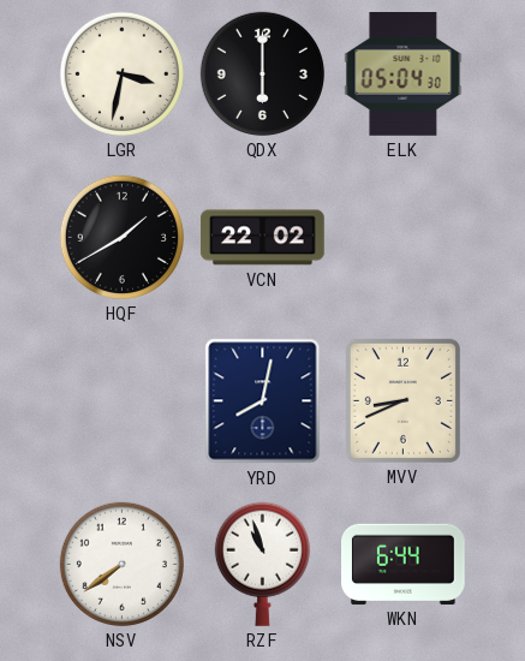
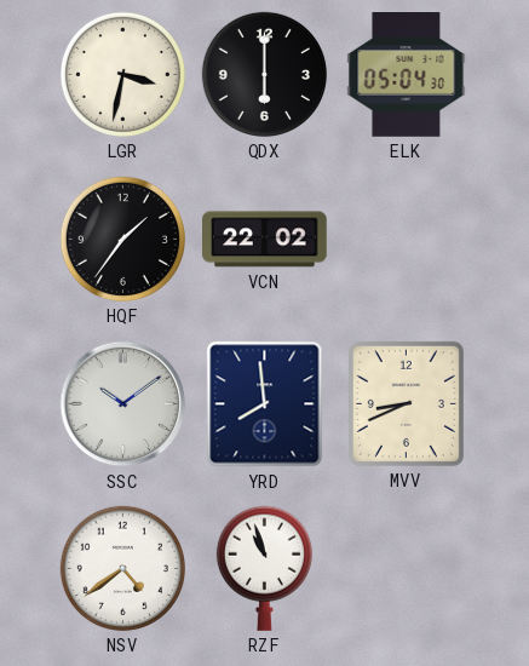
HQF: 1:40 -> 1:36
SSC: none -> 10:09
YRD: 8:02 -> 7:59
NSV: 7:39 -> 4:39
WKN: 6:44 -> none
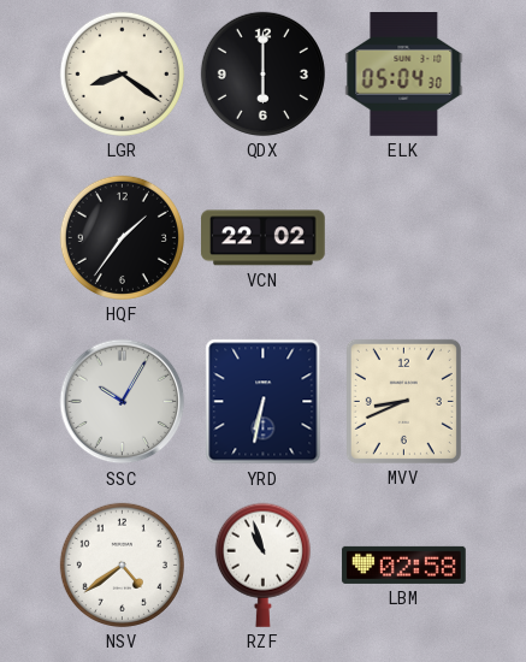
LGR: 3:32 -> 8:21
SSC: 10:09 -> 10:05
YRD: 7:59 -> 6:32
LBM: none -> 02:58
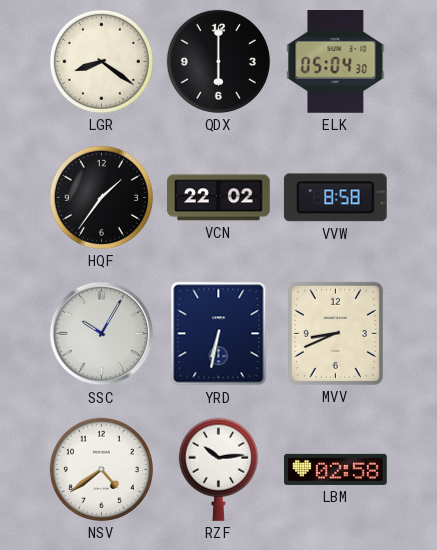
VVW: none -> 8:58
RZF: 10:57 -> 10:14
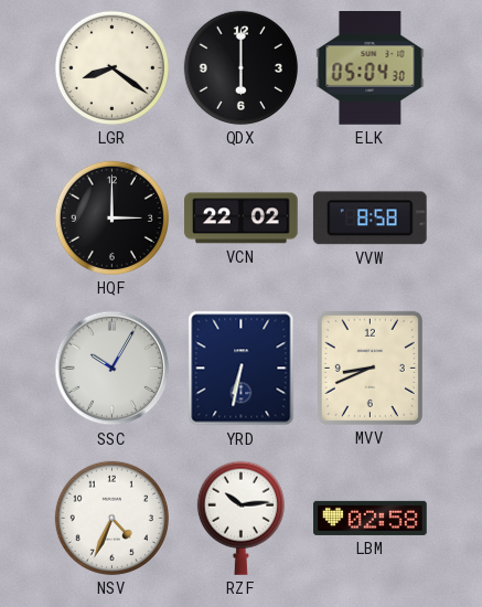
HQF: 1:36 -> 3:00
NSV: 4:39 -> 4:34
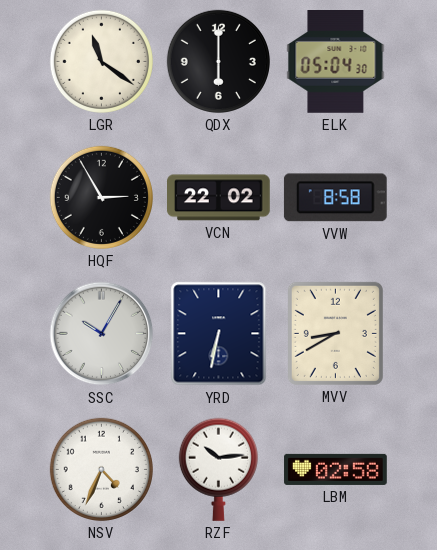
LGR: 8:21 -> 11:21
HQF: 3:00 -> 2:55
MVV: 8:41 -> 8:40
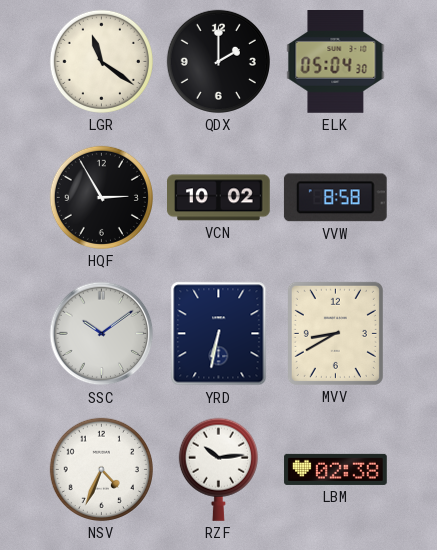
QDX: 6:00 -> 2:00
VCN: 22:02 -> 10:02
SSC: 10:05 -> 10:09
LBM: 02:58 -> 02:38
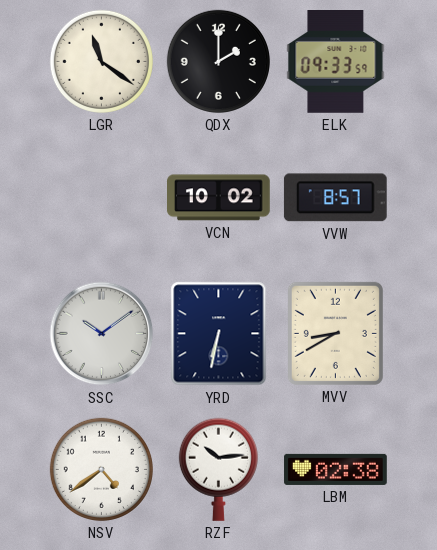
ELK: 05:04 -> 09:33
HQF: 2:55 -> none
VVW: 8:58 -> 8:57
NSV: 4:34 -> 4:39
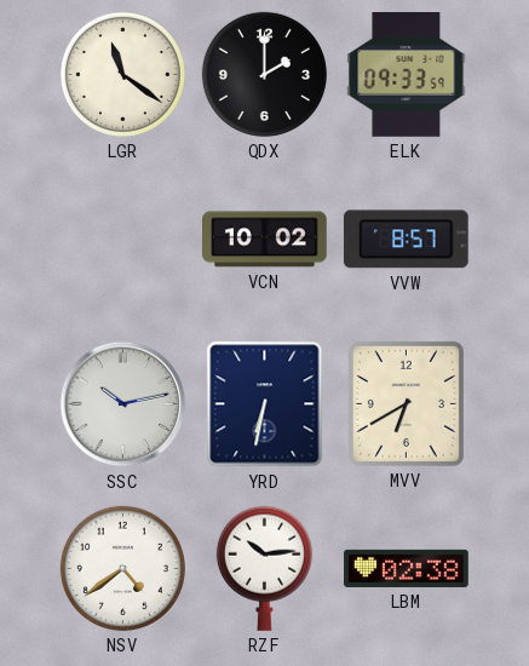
SSC: 10:09 -> 10:13
MVV: 8:40 -> 6:40
